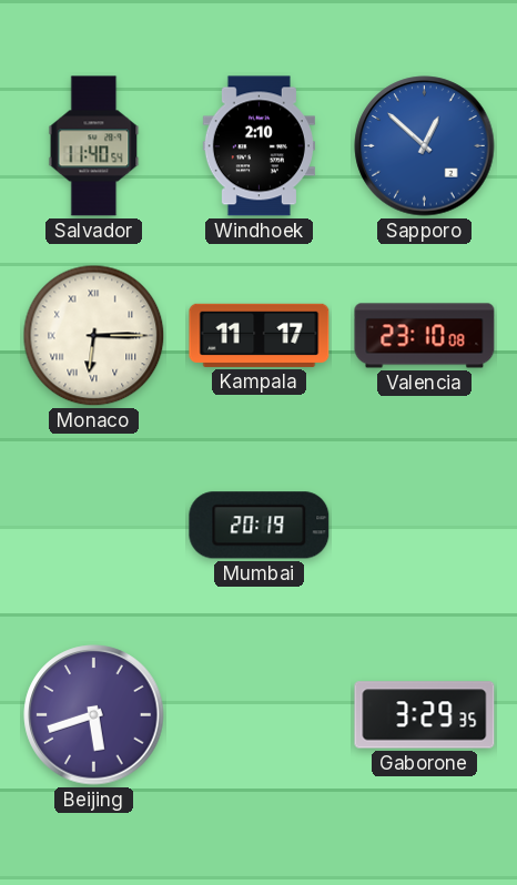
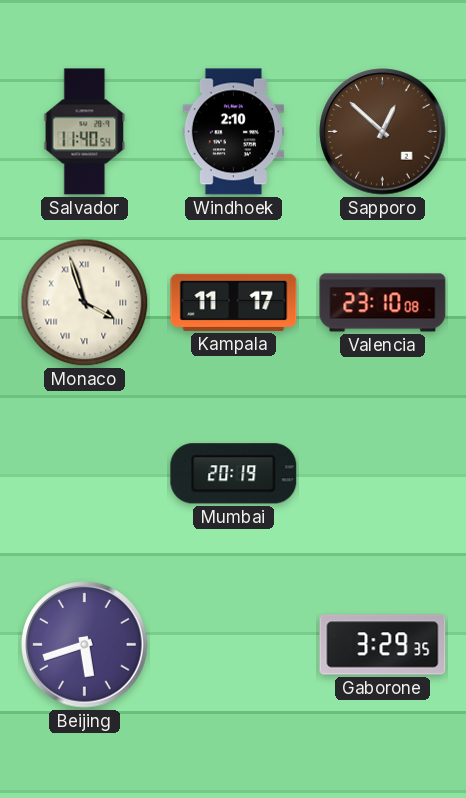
Sapporo dial: blue -> brown
Monaco: 6:15 -> 3:57
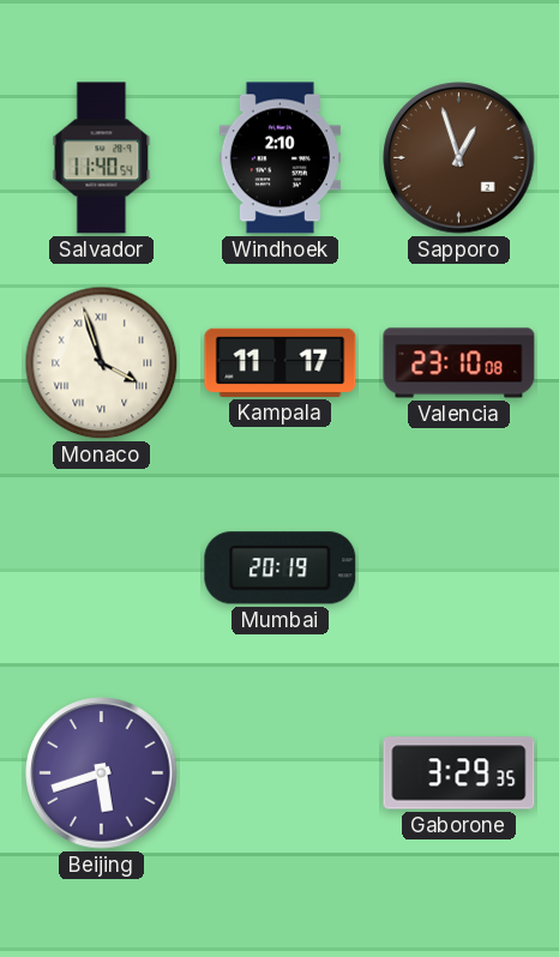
Sapporo: 12:52 -> 12:57
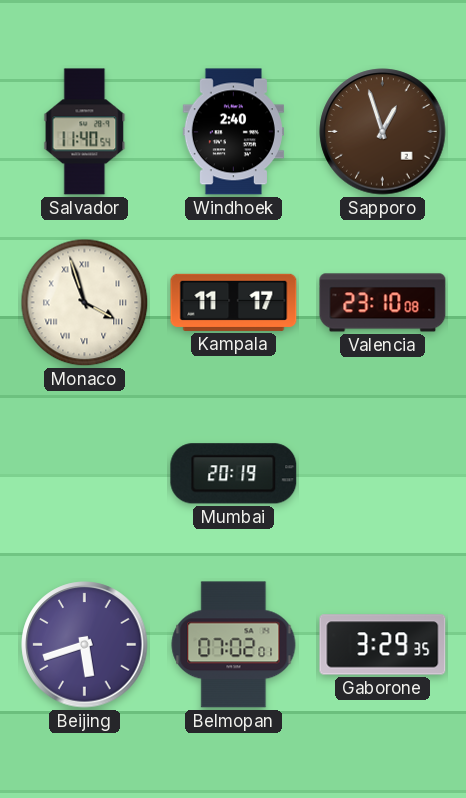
Windhoek: 2:10 -> 2:40
Belmopan: none -> 07:02
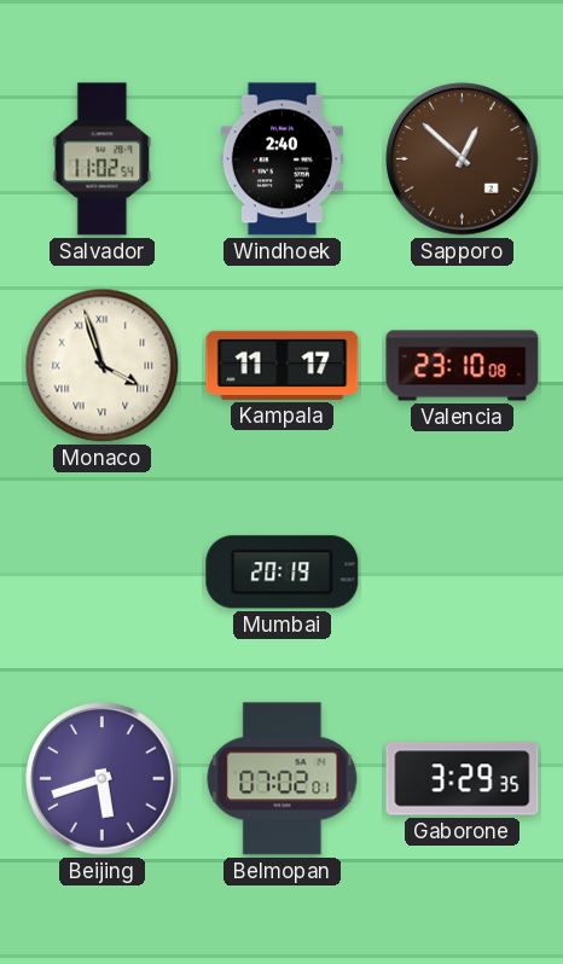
Salvador: 11:40 -> 11:02
Sapporo: 12:57 -> 12:52
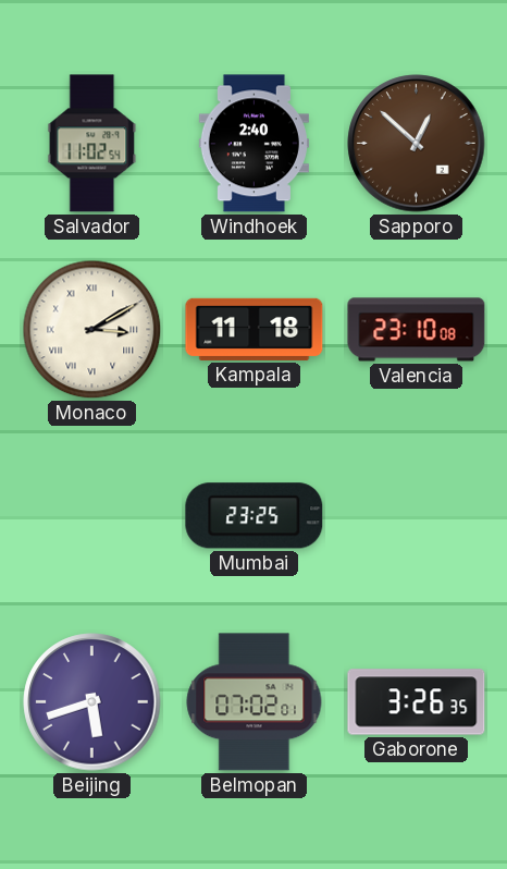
Monaco: 3:57 -> 3:10
Kampala: 11:17 -> 11:18
Mumbai: 20:19 -> 23:25
Gaborone: 3:29 -> 3:26
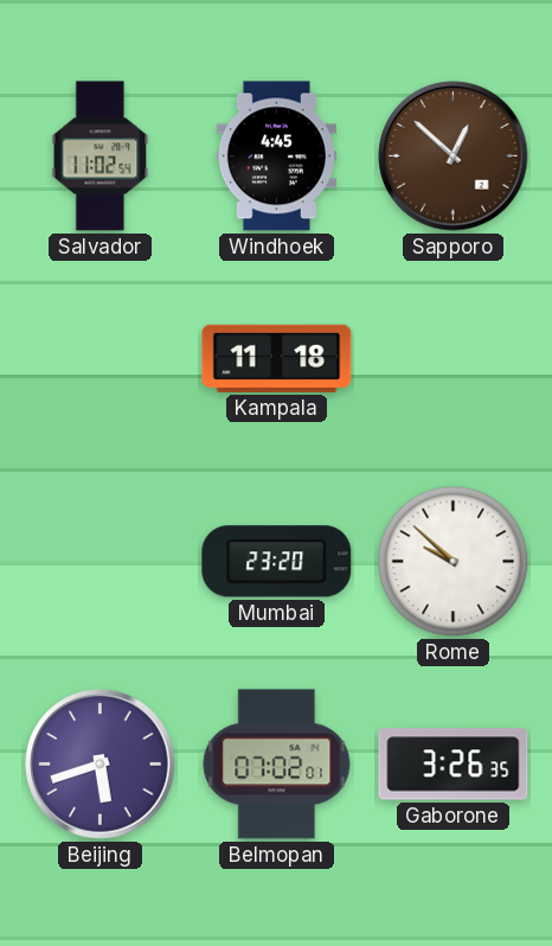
Windhoek: 2:40 -> 4:45
Monaco: 3:10 -> none
Valencia: 23:10 -> none
Mumbai: 23:25 -> 23:20
Rome: none -> 9:52
